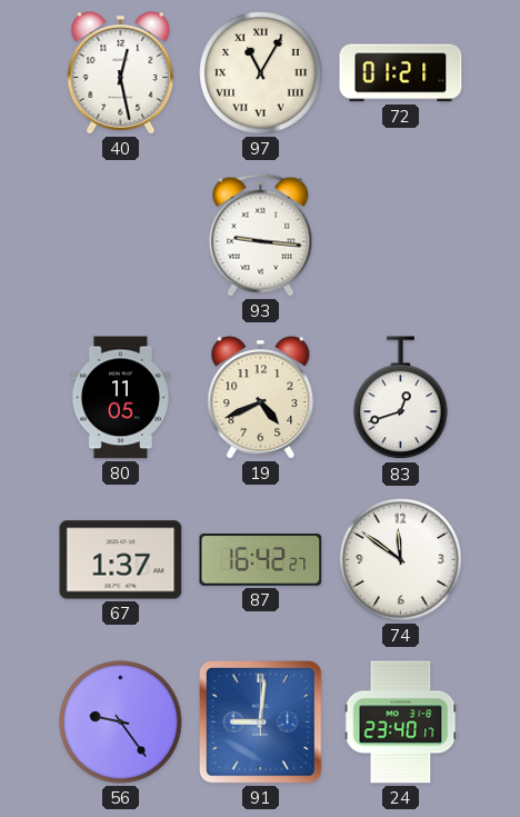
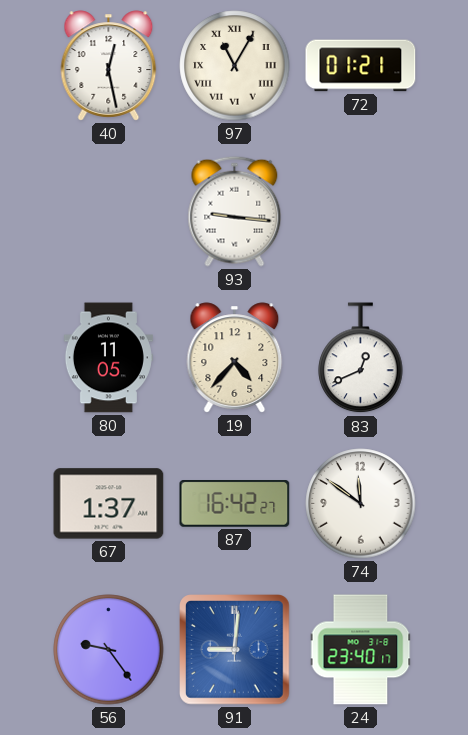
19: 4:41 -> 4:37
83: 12:42 -> 12:41
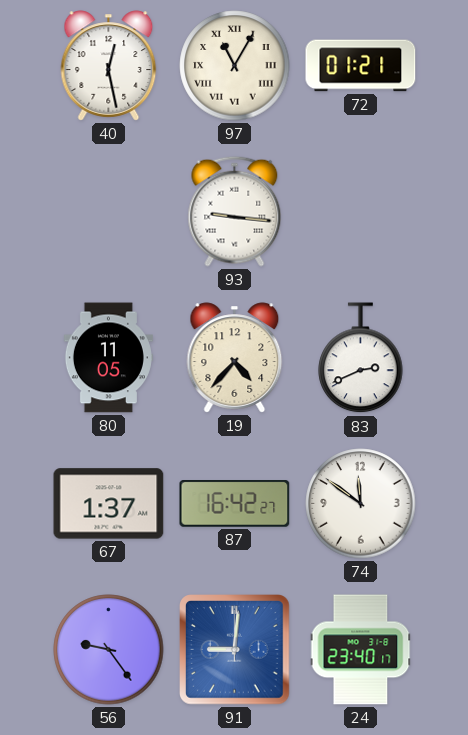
83: 12:41 -> 2:41
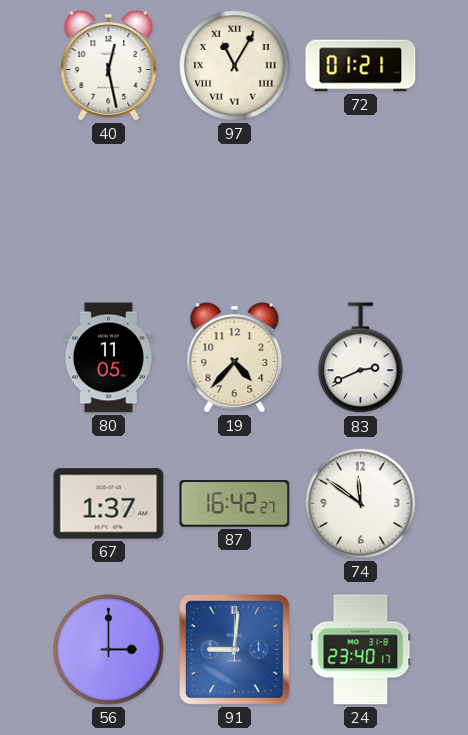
93: 9:16 -> none
56: 9:24 -> 3:00
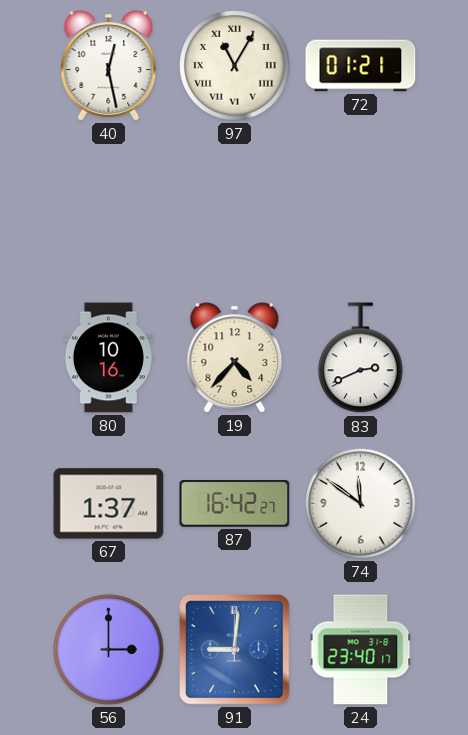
80: 11:05 -> 10:16
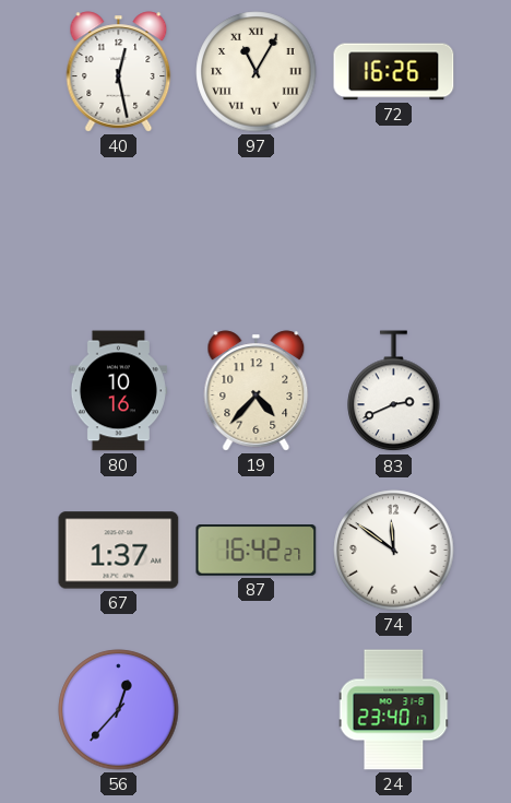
72: 01:21 -> 16:26
56: 3:00 -> 12:37
91: 9:01 -> none
